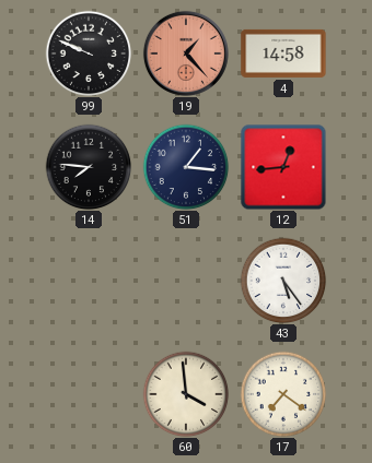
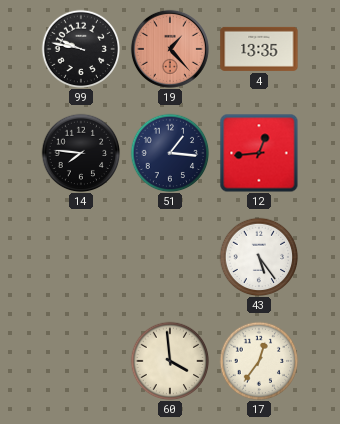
99: 9:49 -> 9:47
4: 14:58 -> 13:35
17: 7:21 -> 12:36
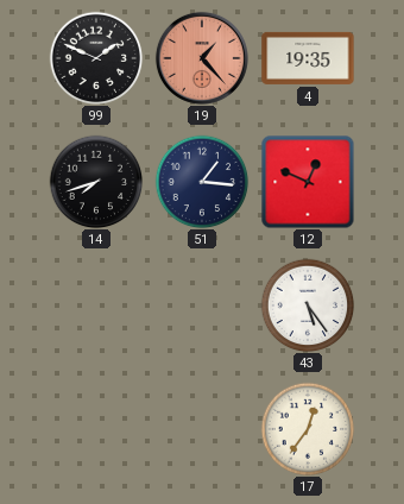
99: 9:47 -> 1:49
4: 13:35 -> 19:35
14: 7:46 -> 7:42
12: 12:44 -> 12:49
60: 3:59 -> none
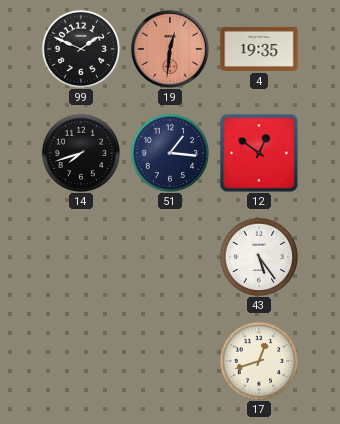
19: 1:23 -> 12:31
12: 12:49 -> 12:51
17: 12:36 -> 12:42
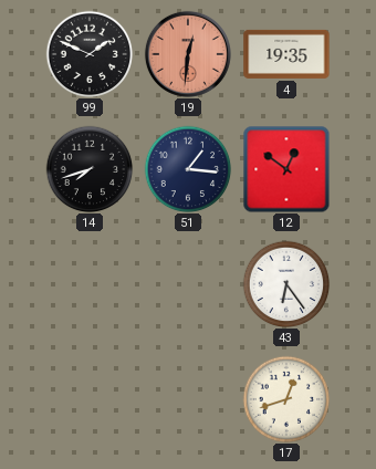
43: 5:24 -> 6:24
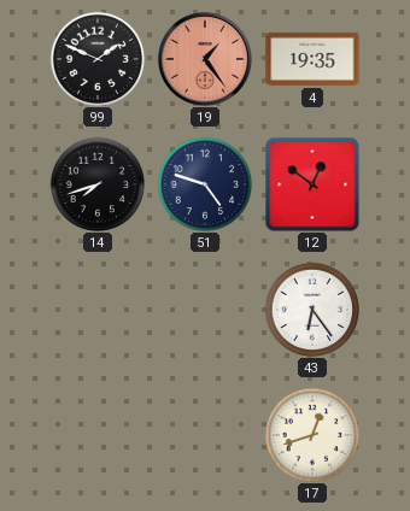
19: 12:31 -> 1:24
51: 1:16 -> 4:48
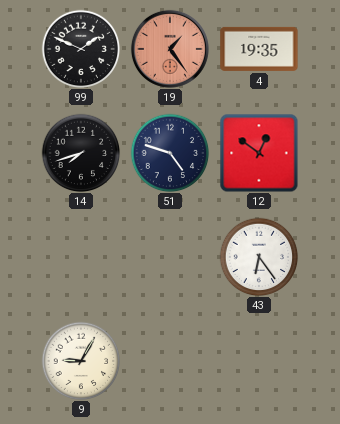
9: none -> 9:05
17: 12:42 -> none
